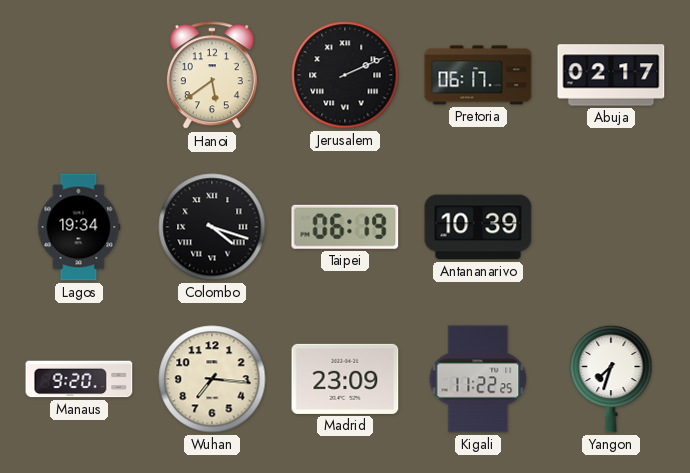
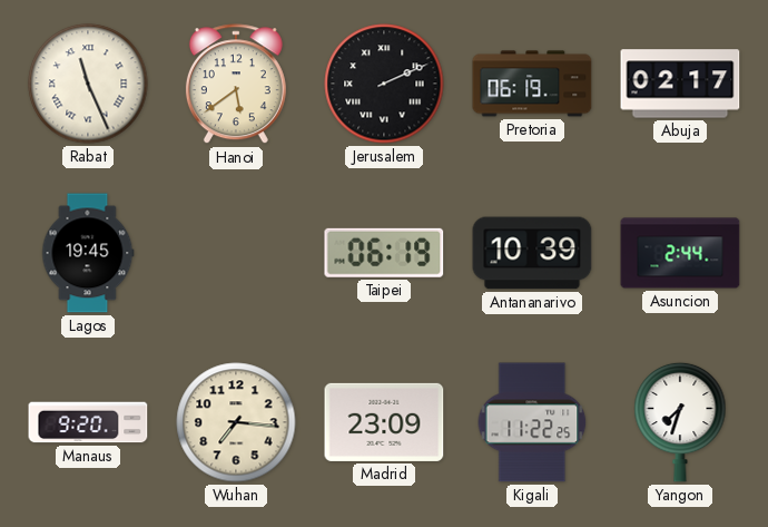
Rabat: none -> 11:26
Pretoria: 06:17 -> 06:19
Lagos: 19:34 -> 19:45
Colombo: 4:18 -> none
Asuncion: none -> 2:44
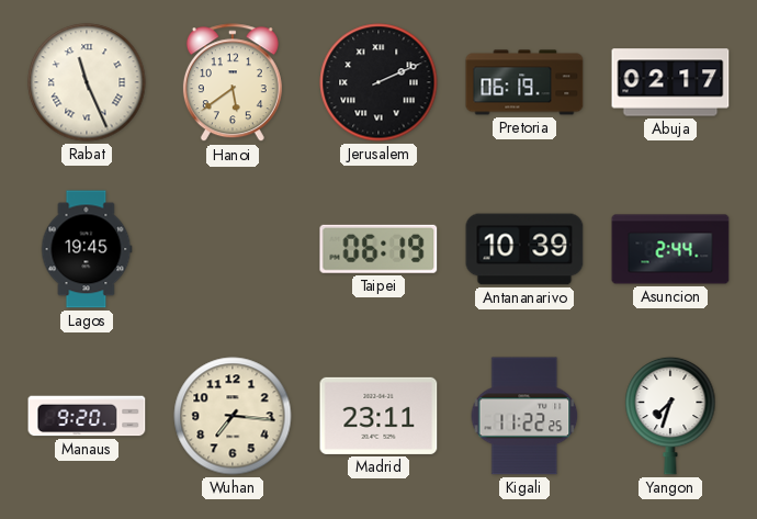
Madrid: 23:09 -> 23:11
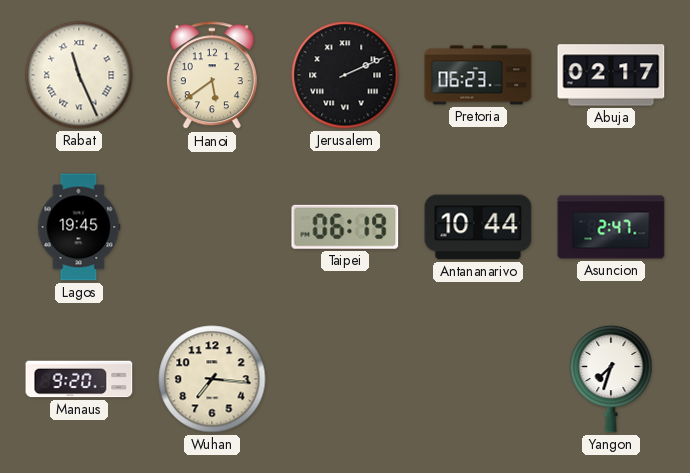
Pretoria: 06:19 -> 06:23
Antananarivo: 10:39 -> 10:44
Asuncion: 2:44 -> 2:47
Madrid: 23:11 -> none
Kigali: 11:22 -> none
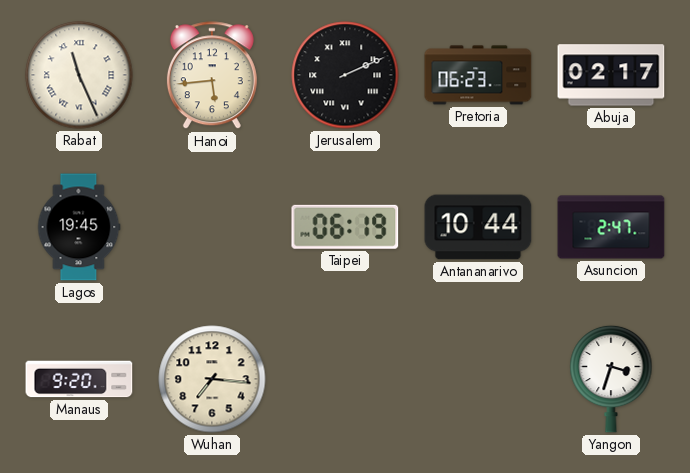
Hanoi: 5:39 -> 5:44
Yangon: 7:33 -> 3:33
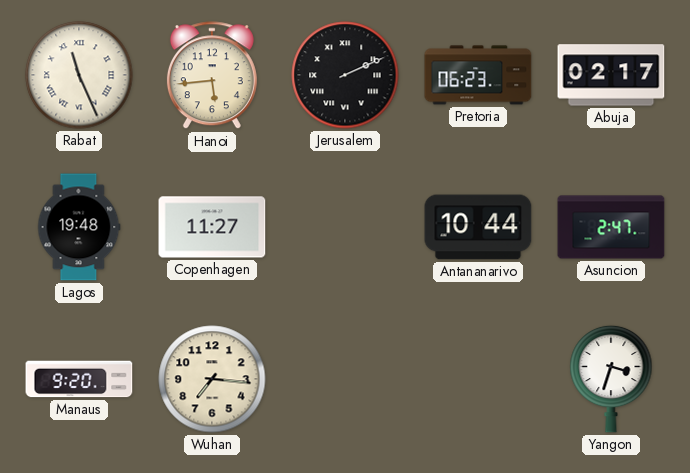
Lagos: 19:45 -> 19:48
Copenhagen: none -> 11:27
Taipei: 06:19 -> none
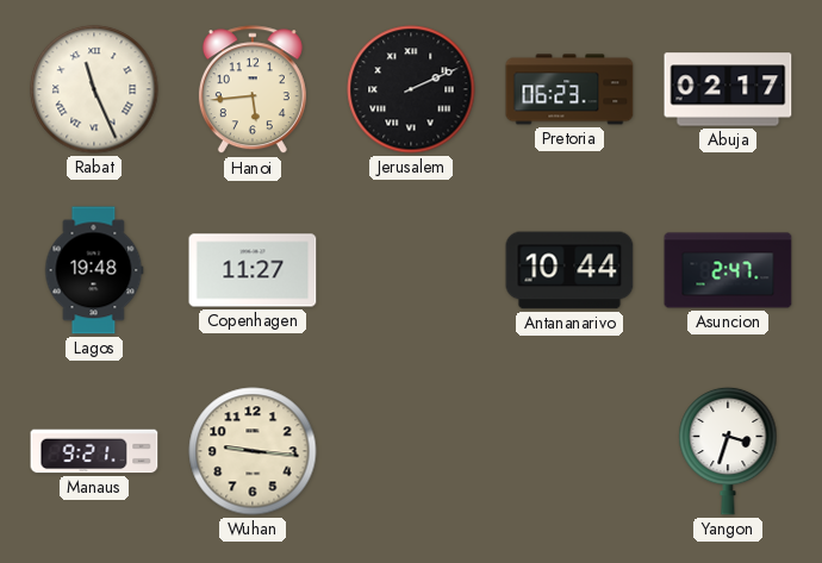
Manaus: 9:20 -> 9:21
Wuhan: 7:16 -> 9:16
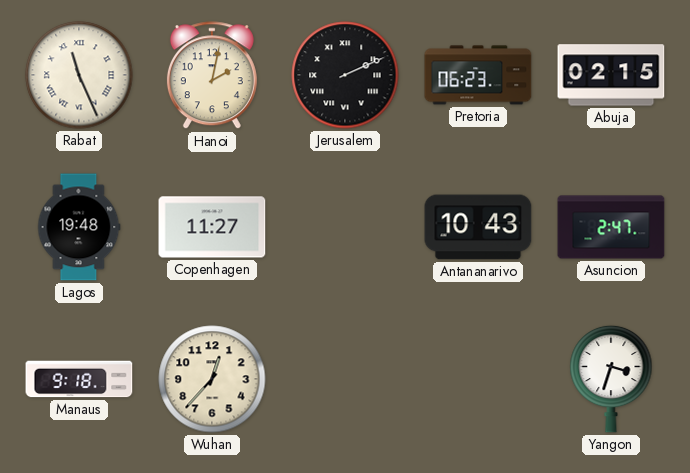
Hanoi: 5:44 -> 2:02
Abuja: 02:17 -> 02:15
Antananarivo: 10:44 -> 10:43
Manaus: 9:21 -> 9:18
Wuhan: 9:16 -> 12:37
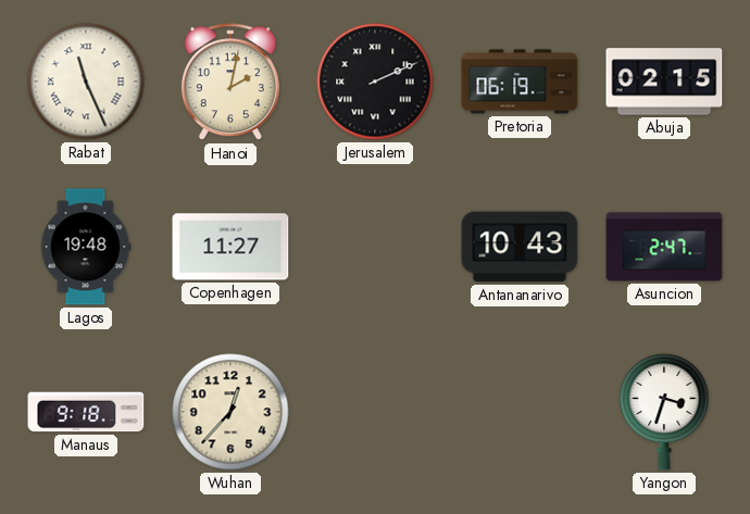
Pretoria: 06:23 -> 06:19
